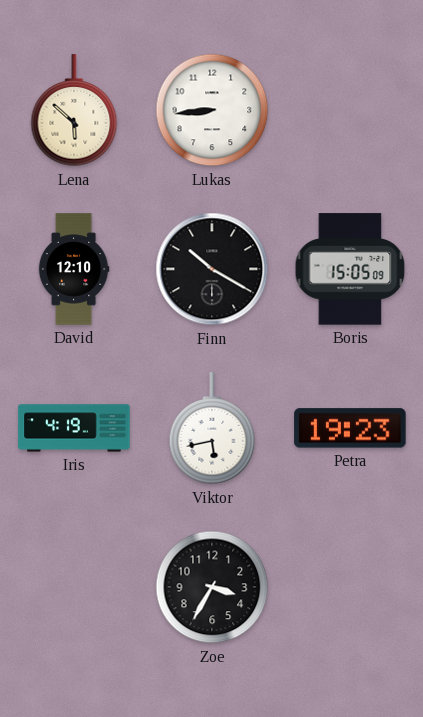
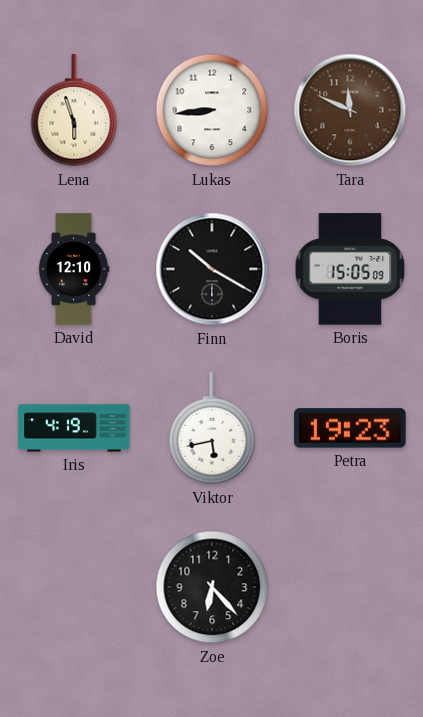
Lena: 5:52 -> 5:57
Tara: none -> 11:49
Zoe: 3:35 -> 6:23
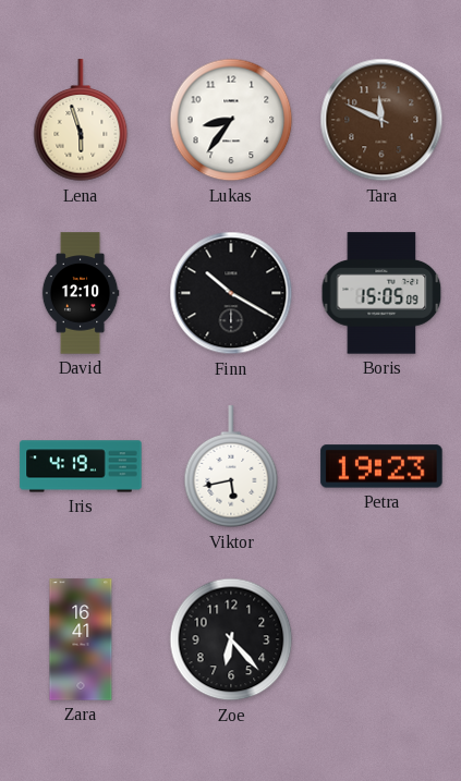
Lukas: 8:44 -> 8:36
Zara: none -> 16:41
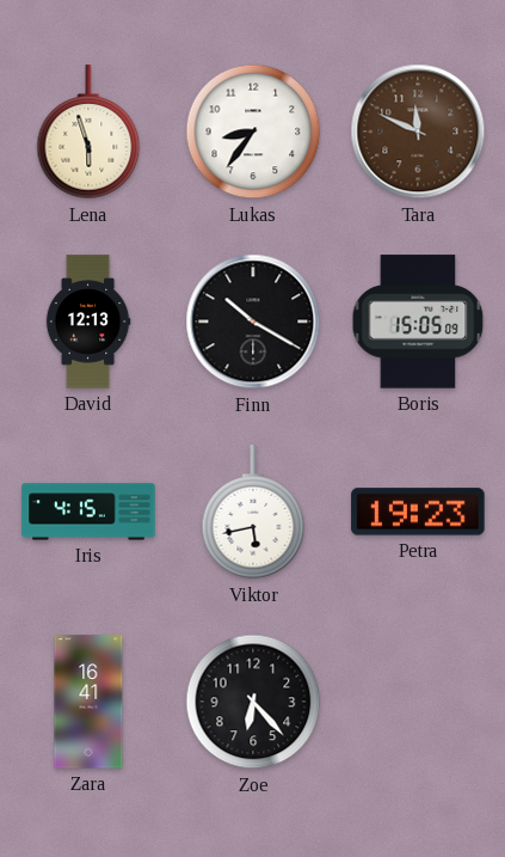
David: 12:10 -> 12:13
Iris: 4:19 -> 4:15
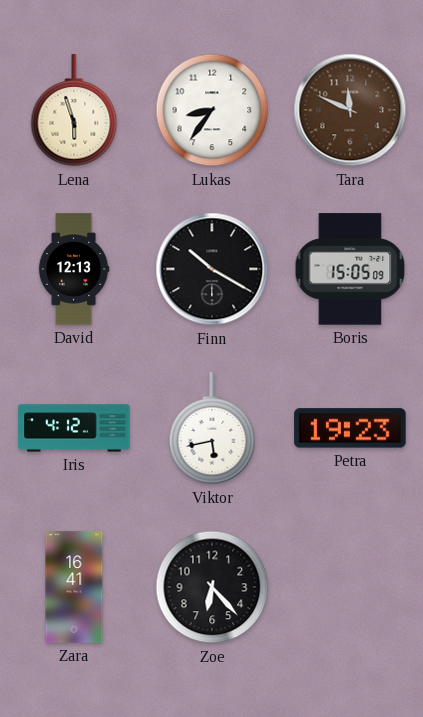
Iris: 4:15 -> 4:12
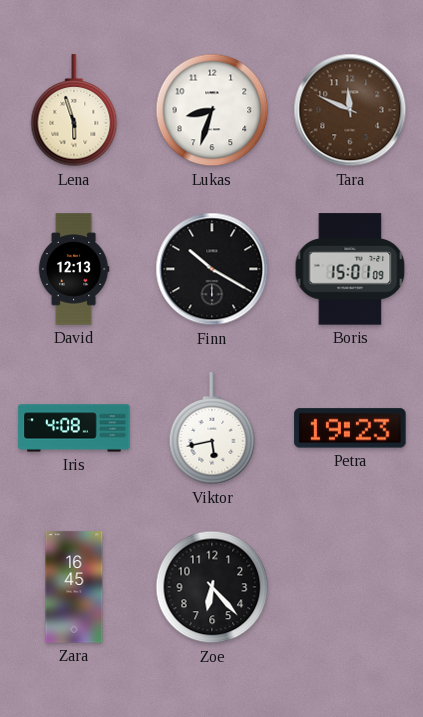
Lukas: 8:36 -> 8:33
Boris: 15:05 -> 15:01
Iris: 4:12 -> 4:08
Zara: 16:41 -> 16:45
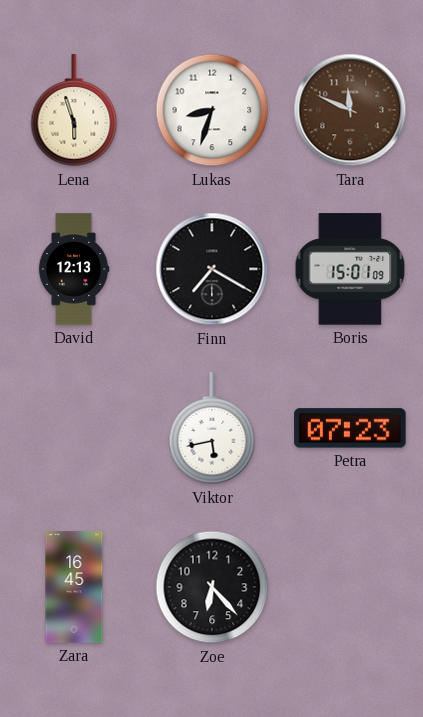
Finn: 10:20 -> 7:20
Iris: 4:08 -> none
Petra: 19:23 -> 07:23
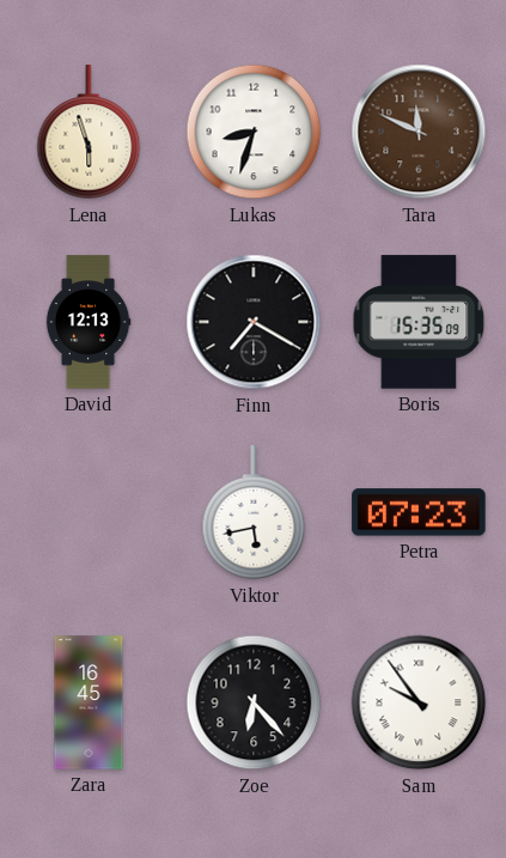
Boris: 15:01 -> 15:35
Sam: none -> 9:54
